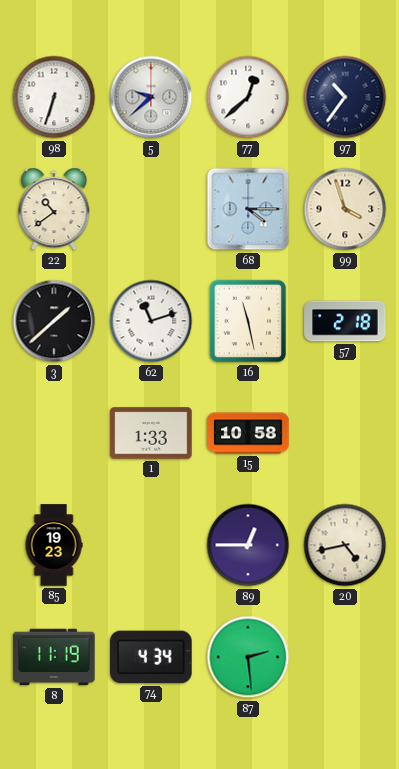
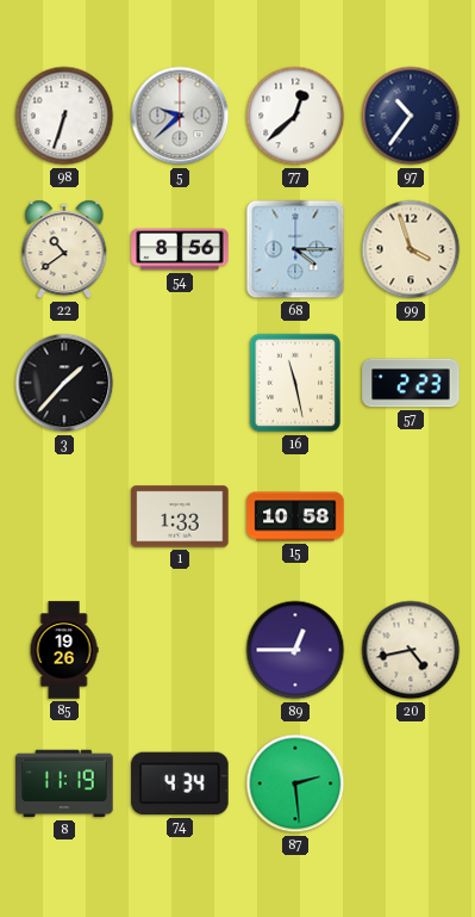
54: none -> 8:56
3: 1:38 -> 1:37
62: 11:12 -> none
57: 2:18 -> 2:23
85: 19:23 -> 19:26
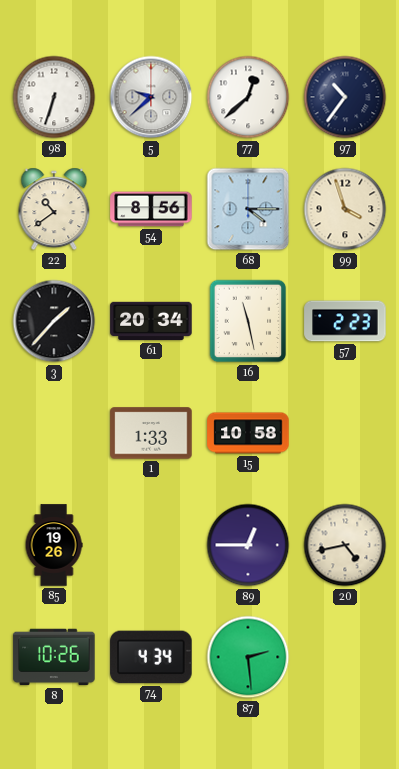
61: none -> 20:34
8: 11:19 -> 10:26
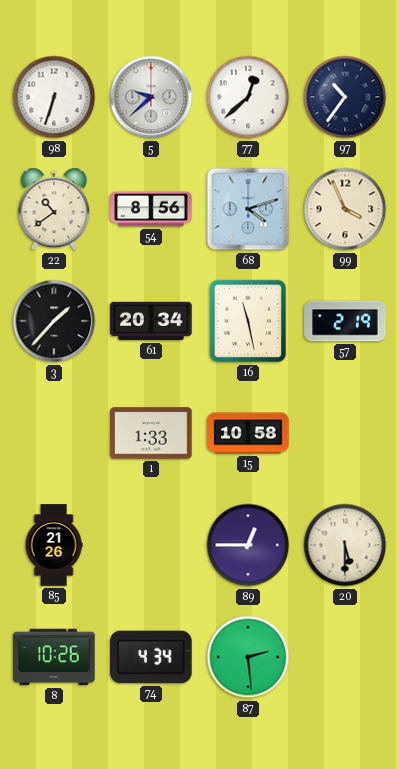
68: 4:15 -> 4:12
99: 3:57 -> 3:56
57: 2:23 -> 2:19
85: 19:26 -> 21:26
20: 4:43 -> 5:30
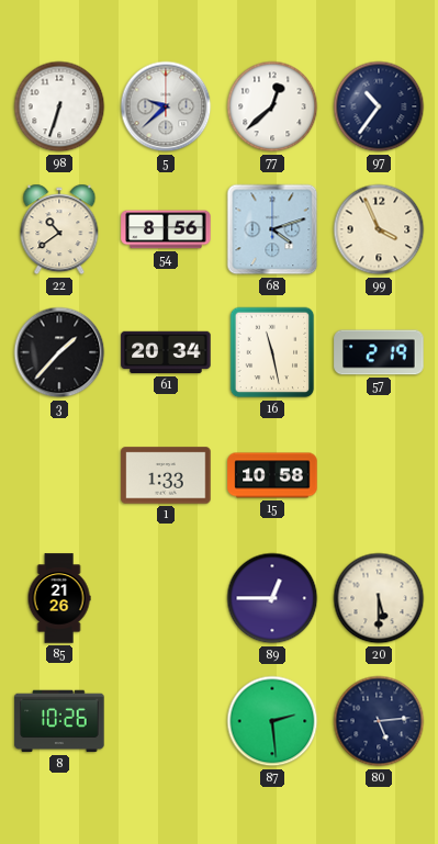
74: 4:34 -> none
80: none -> 5:14
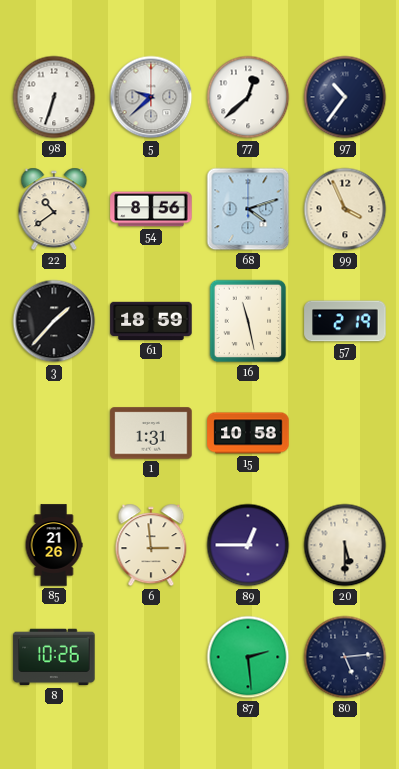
61: 20:34 -> 18:59
1: 1:33 -> 1:31
6: none -> 2:59
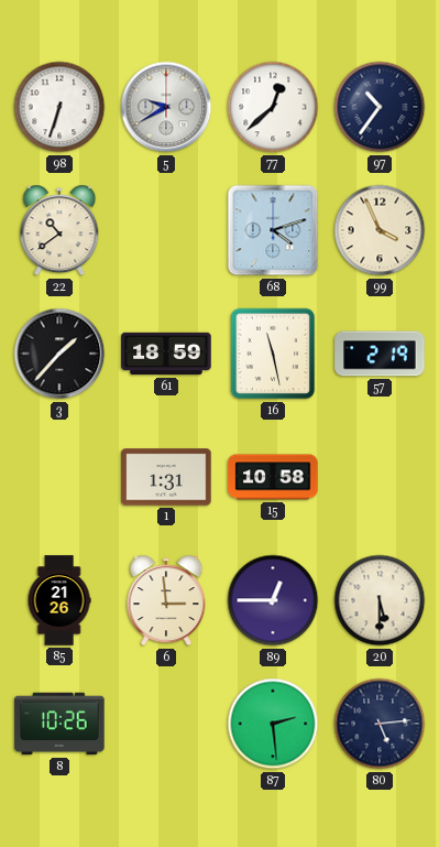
5: 9:38 -> 9:40
54: 8:56 -> none
